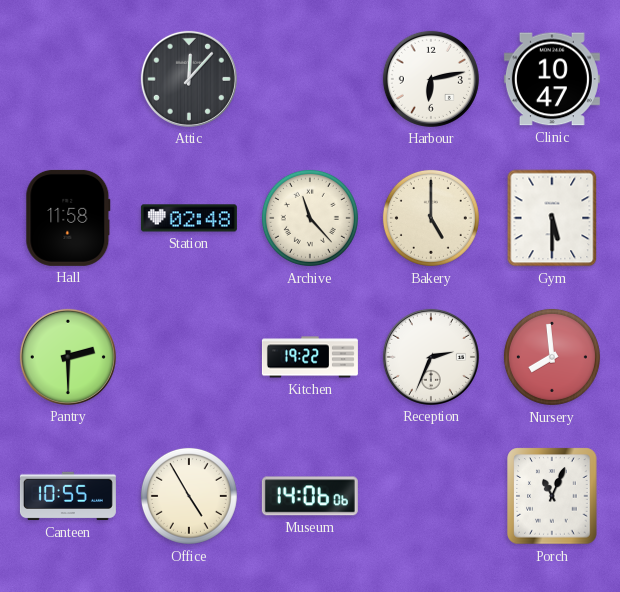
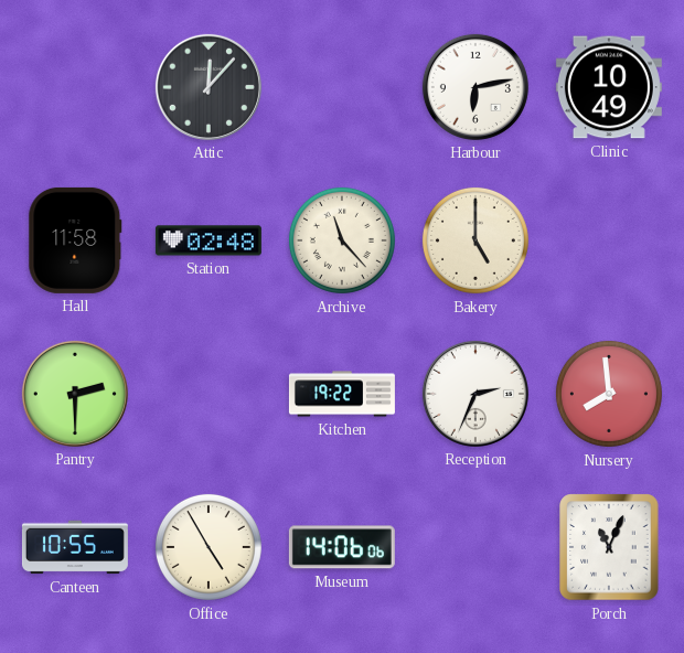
Clinic: 10:47 -> 10:49
Gym: 5:30 -> none
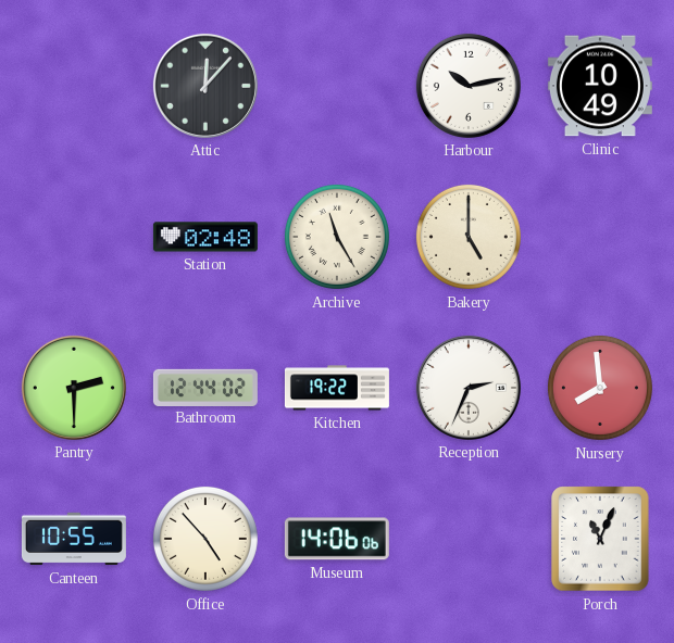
Harbour: 6:13 -> 10:13
Hall: 11:58 -> none
Archive: 11:23 -> 11:25
Bathroom: none -> 12:44
Office: 4:55 -> 4:53
